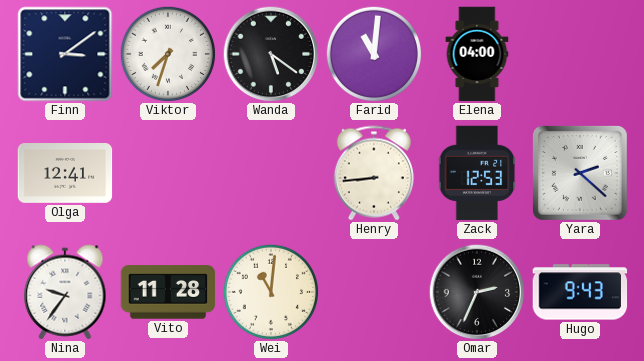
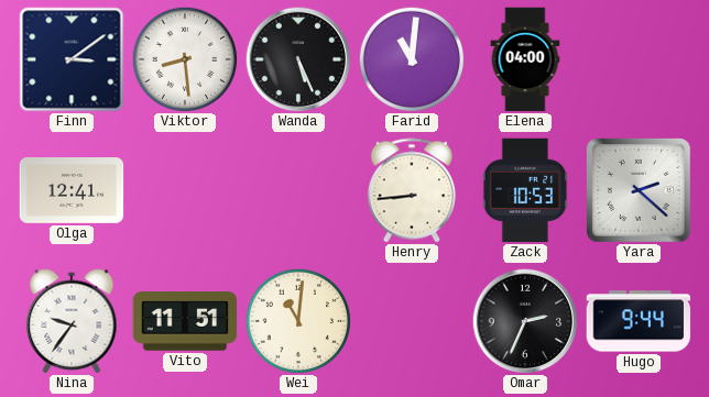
Viktor: 7:33 -> 8:29
Wanda: 5:21 -> 5:26
Zack: 12:53 -> 10:53
Vito: 11:28 -> 11:51
Hugo: 9:43 -> 9:44
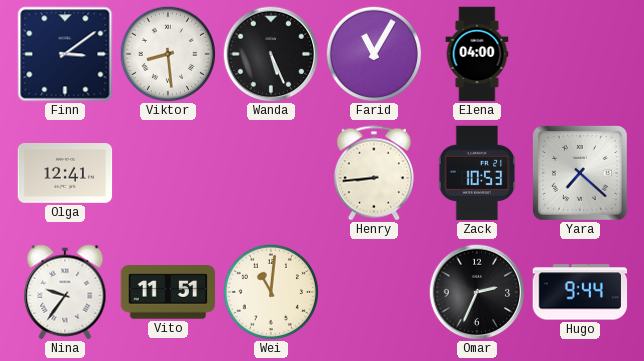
Farid: 11:01 -> 11:05
Yara: 2:22 -> 7:22
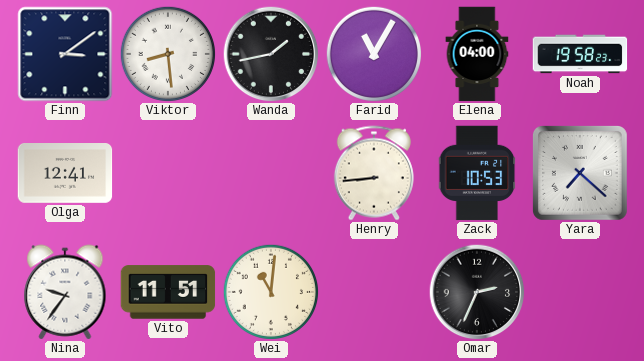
Wanda: 5:26 -> 1:43
Noah: none -> 19:58
Hugo: 9:44 -> none
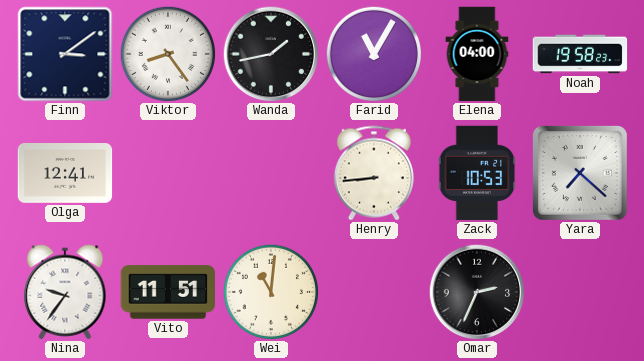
Viktor: 8:29 -> 8:24
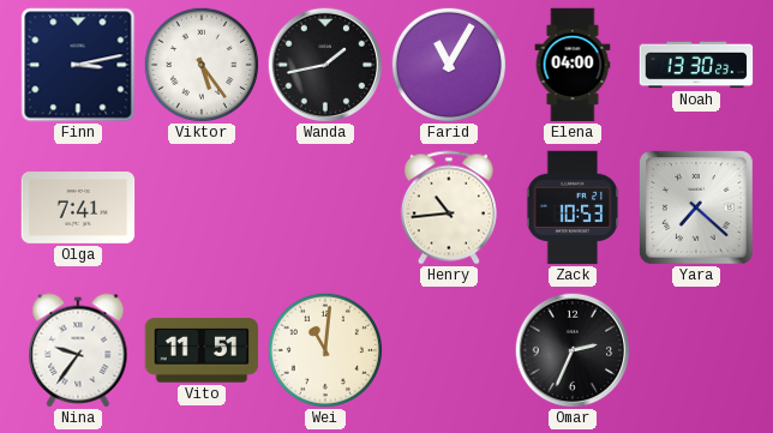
Finn: 3:09 -> 3:13
Viktor: 8:24 -> 5:24
Noah: 19:58 -> 13:30
Olga: 12:41 -> 7:41
Henry: 8:44 -> 10:44
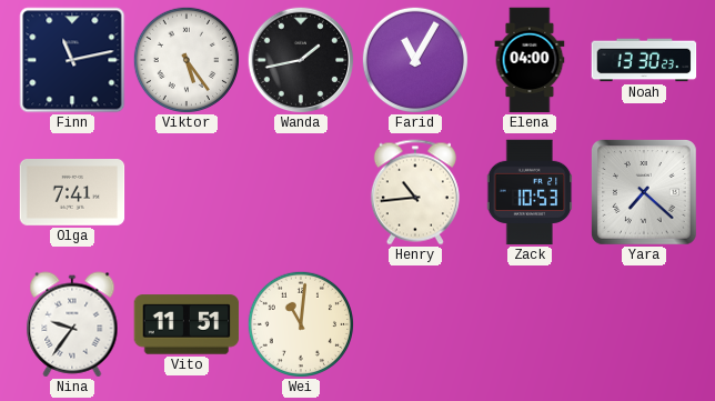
Finn: 3:13 -> 11:13
Omar: 2:34 -> none
